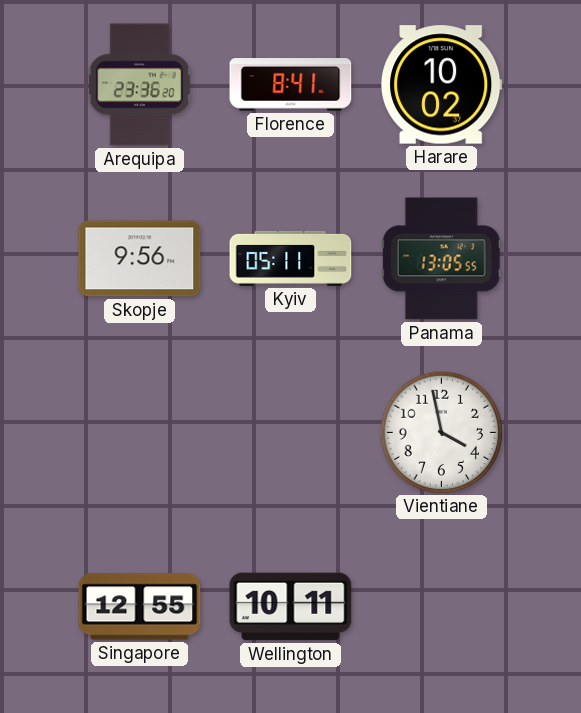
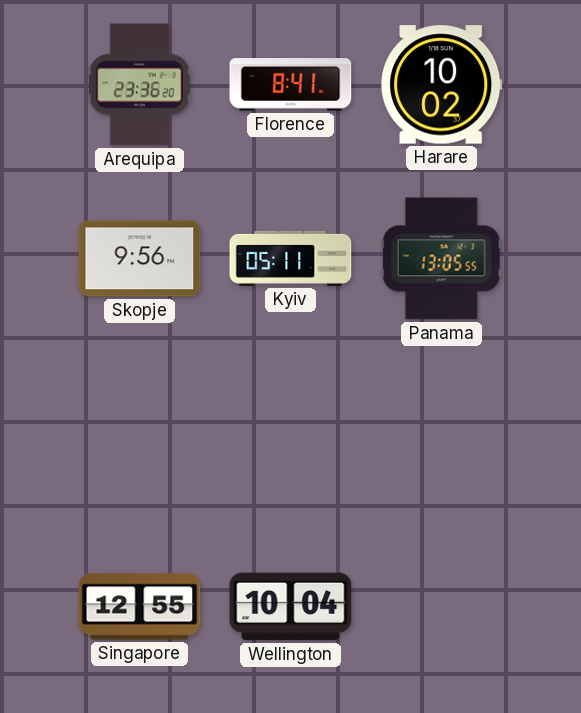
Vientiane: 3:58 -> none
Wellington: 10:11 -> 10:04
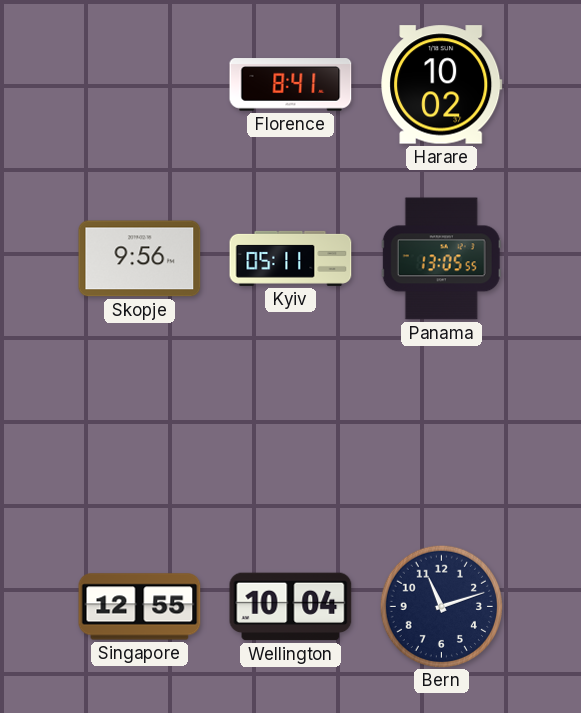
Arequipa: 23:36 -> none
Bern: none -> 11:12
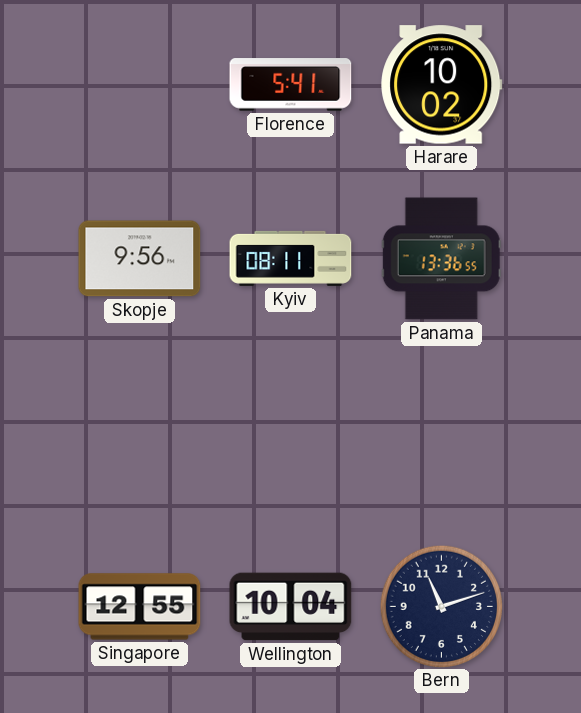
Florence: 8:41 -> 5:41
Kyiv: 05:11 -> 08:11
Panama: 13:05 -> 13:36
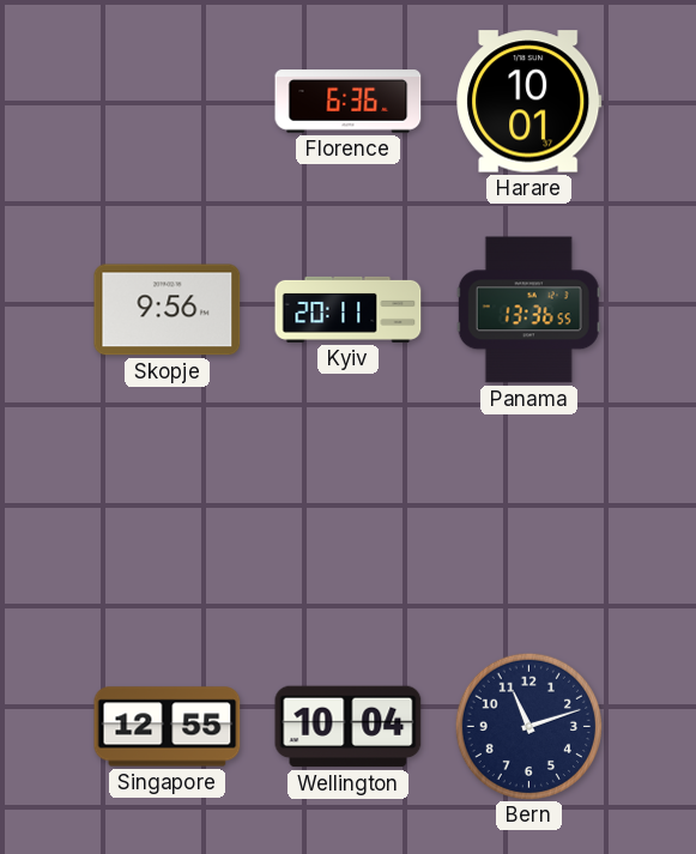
Florence: 5:41 -> 6:36
Harare: 10:02 -> 10:01
Kyiv: 08:11 -> 20:11
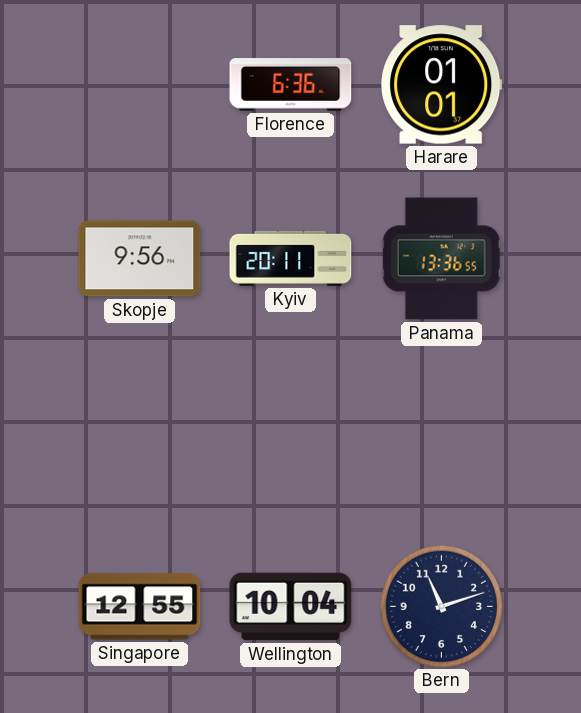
Harare: 10:01 -> 01:01
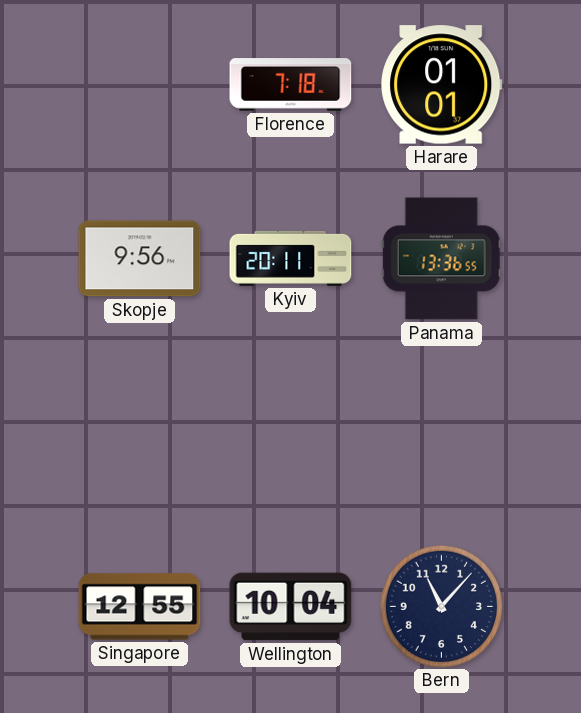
Florence: 6:36 -> 7:18
Bern: 11:12 -> 11:07
